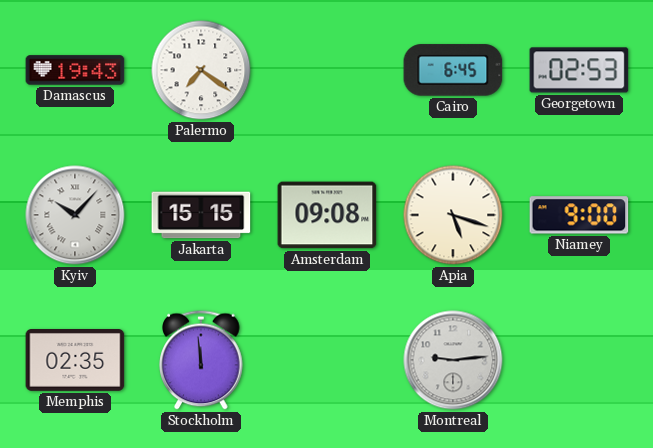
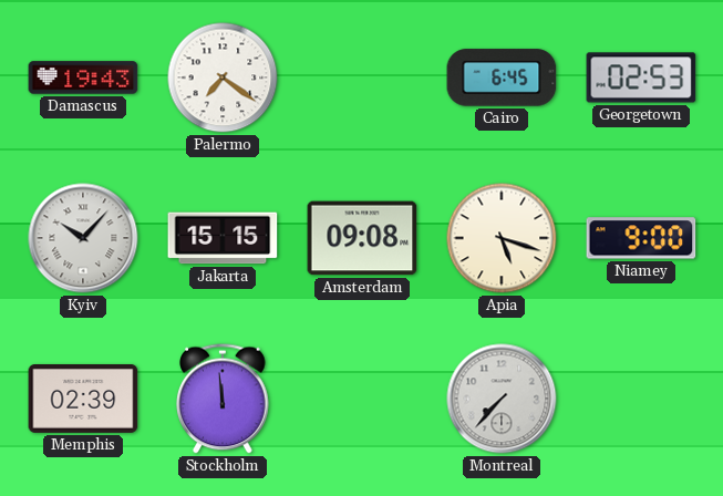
Memphis: 02:35 -> 02:39
Montreal: 9:14 -> 7:37
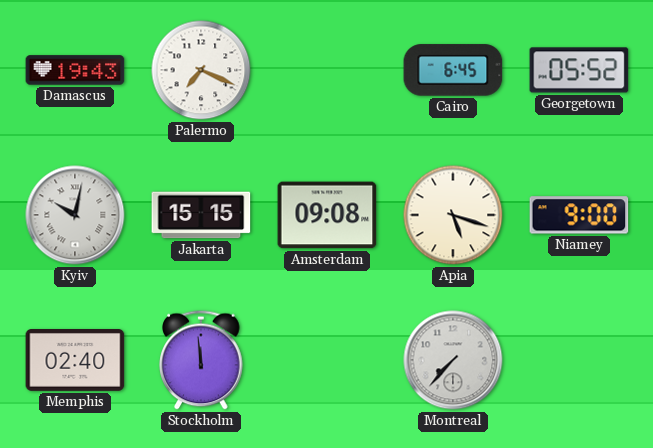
Palermo: 7:21 -> 7:19
Georgetown: 02:53 -> 05:52
Kyiv: 10:07 -> 10:02
Memphis: 02:39 -> 02:40
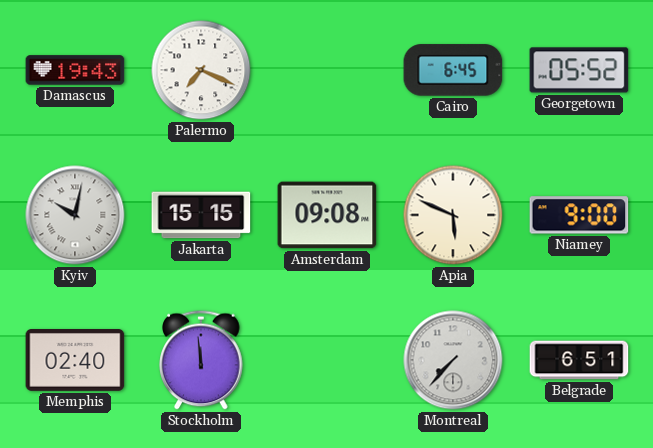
Apia: 5:18 -> 5:49
Belgrade: none -> 6:51
